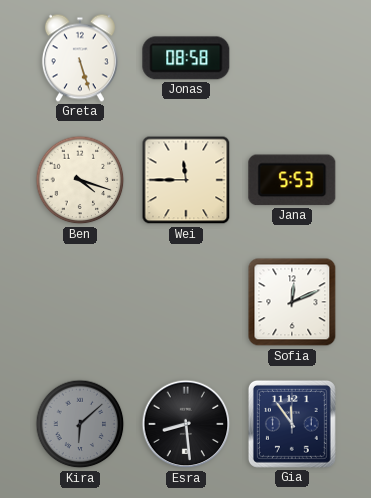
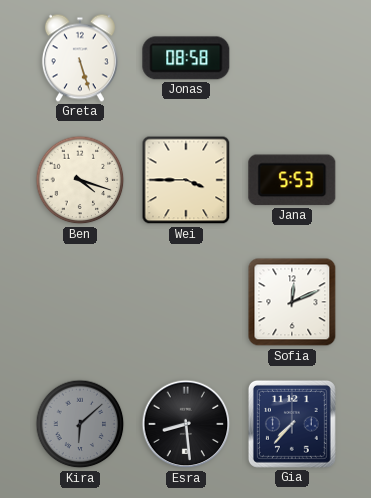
Wei: 11:45 -> 3:45
Gia: 11:54 -> 7:37
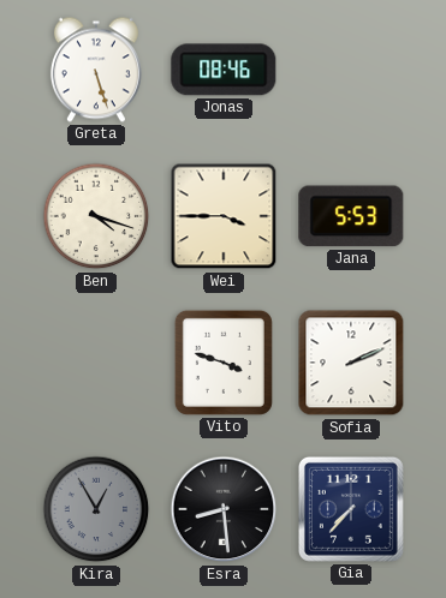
Jonas: 08:58 -> 08:46
Vito: none -> 3:48
Sofia: 12:11 -> 2:11
Kira: 6:08 -> 12:55
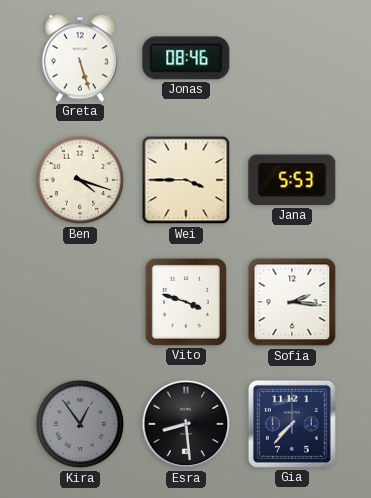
Sofia: 2:11 -> 2:16
Kira: 12:55 -> 12:54
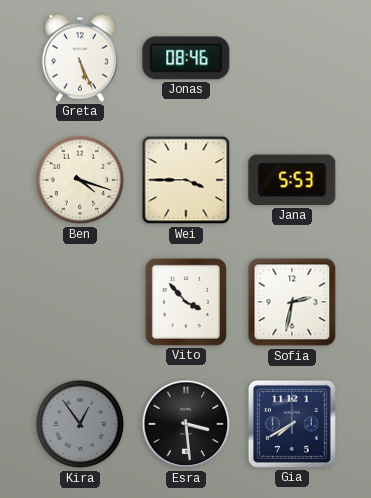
Greta: 5:27 -> 5:26
Vito: 3:48 -> 3:53
Sofia: 2:16 -> 2:32
Esra: 8:29 -> 3:29
Gia: 7:37 -> 7:40
